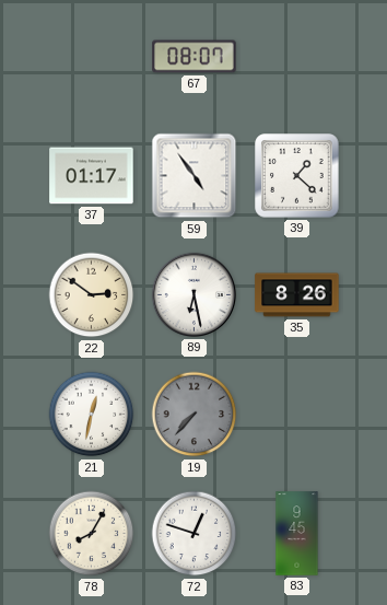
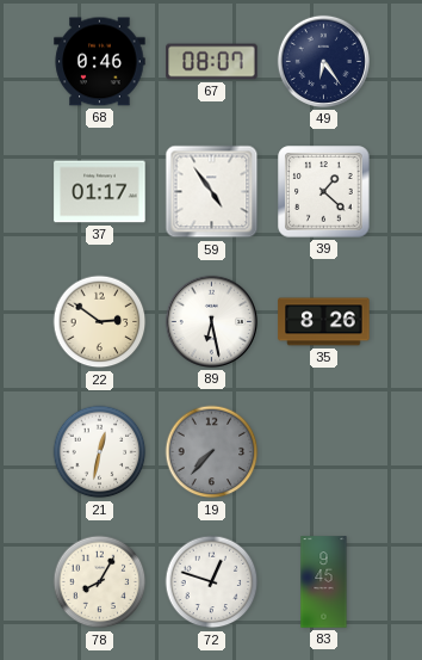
68: none -> 0:46
49: none -> 6:24
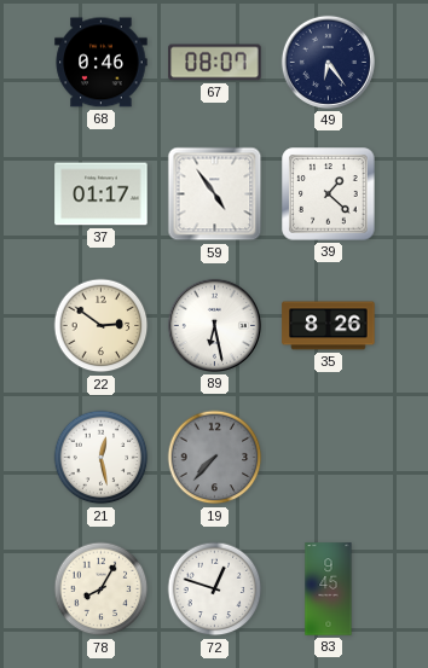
21: 12:32 -> 12:28
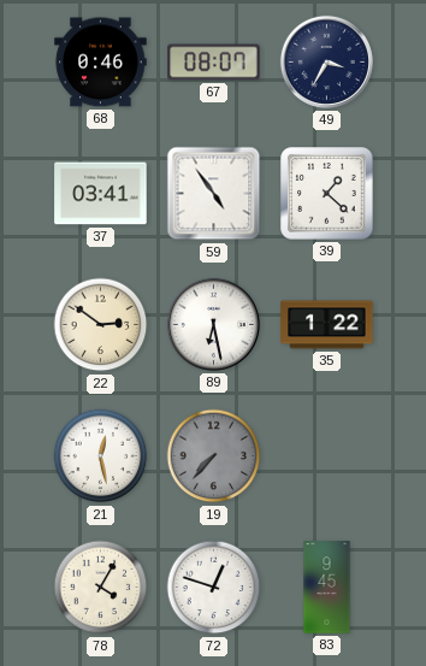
49: 6:24 -> 3:35
37: 01:17 -> 03:41
35: 8:26 -> 1:22
78: 8:05 -> 4:05
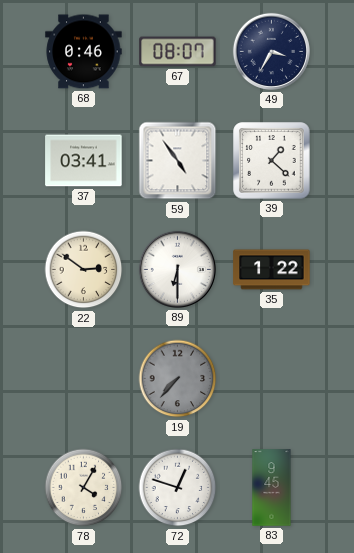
89: 6:28 -> 6:30
21: 12:28 -> none
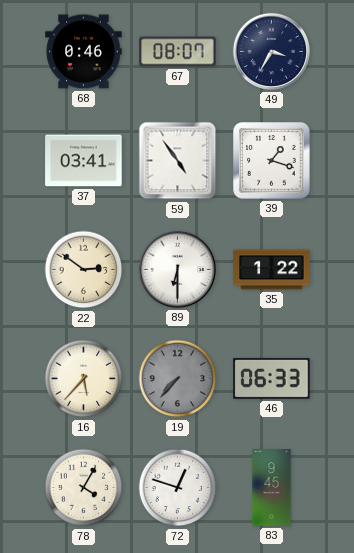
39: 1:22 -> 1:18
16: none -> 5:37
46: none -> 06:33
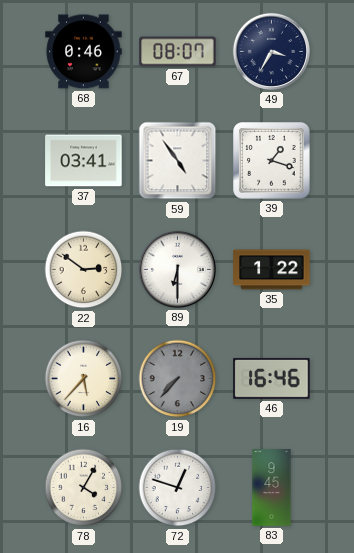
46: 06:33 -> 16:46
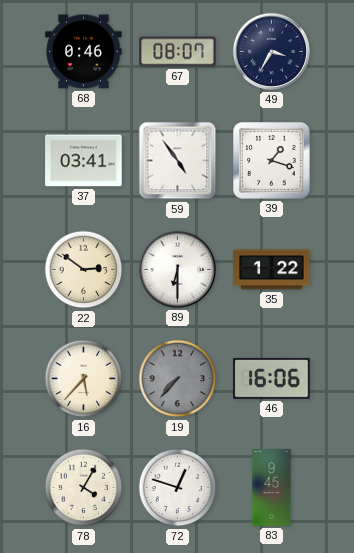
46: 16:46 -> 16:06
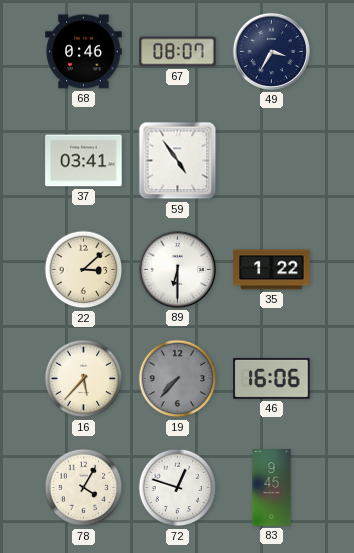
39: 1:18 -> none
22: 2:51 -> 3:08
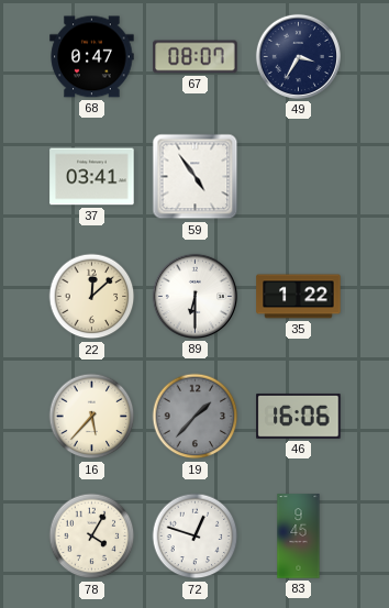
68: 0:46 -> 0:47
22: 3:08 -> 12:08
19: 7:37 -> 1:37
